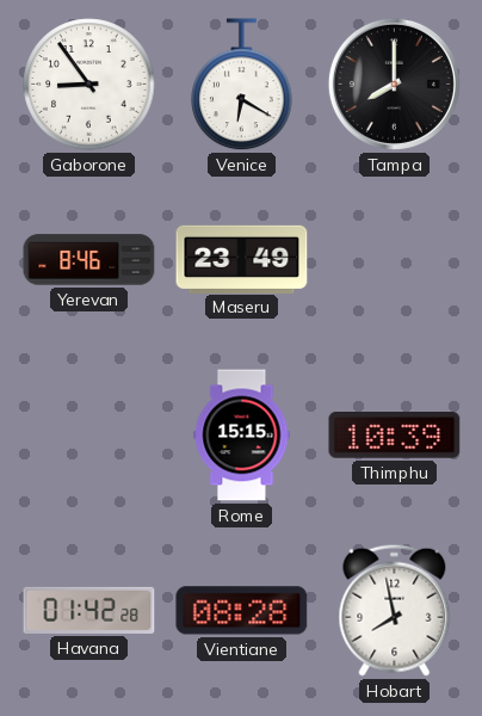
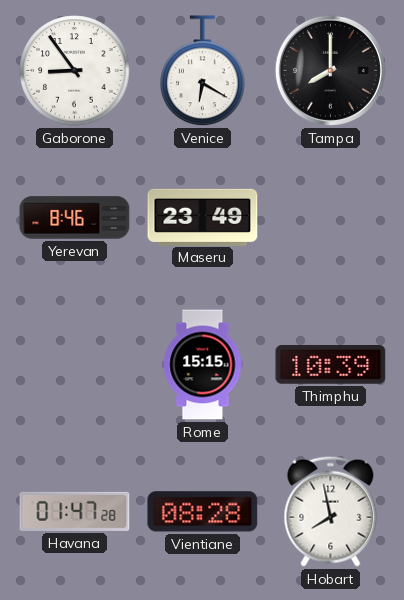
Havana: 01:42 -> 01:47
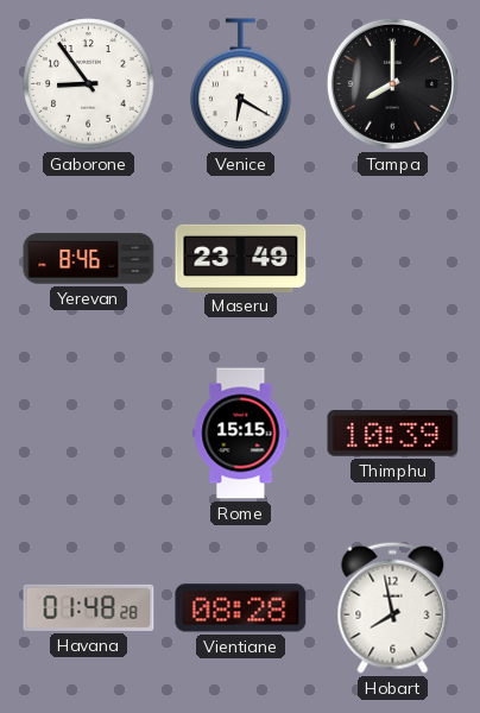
Havana: 01:47 -> 01:48
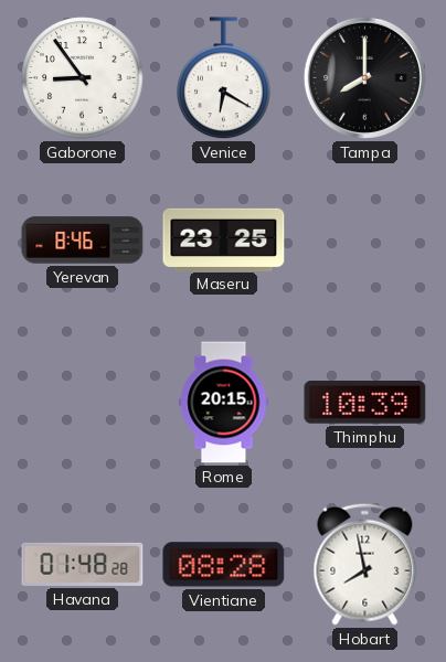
Maseru: 23:49 -> 23:25
Rome: 15:15 -> 20:15
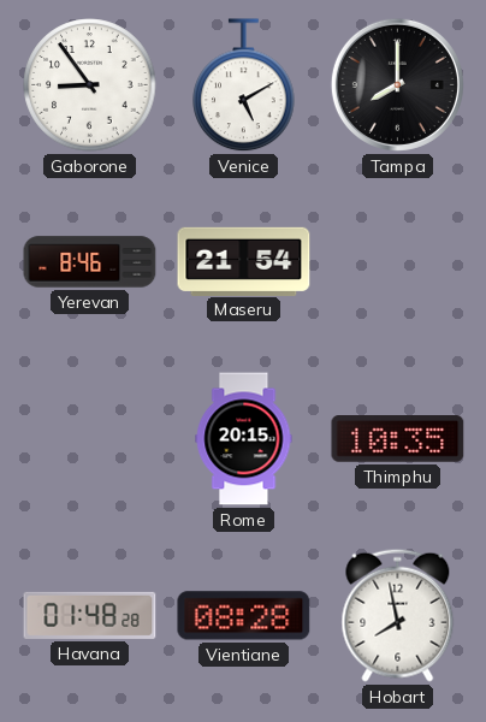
Venice: 6:20 -> 5:10
Maseru: 23:25 -> 21:54
Thimphu: 10:39 -> 10:35
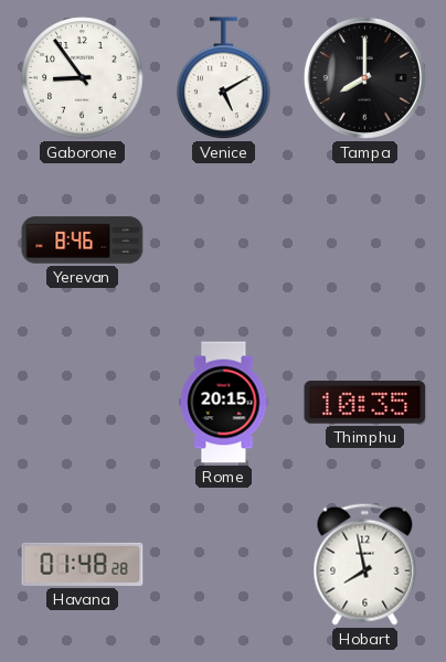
Maseru: 21:54 -> none
Vientiane: 08:28 -> none
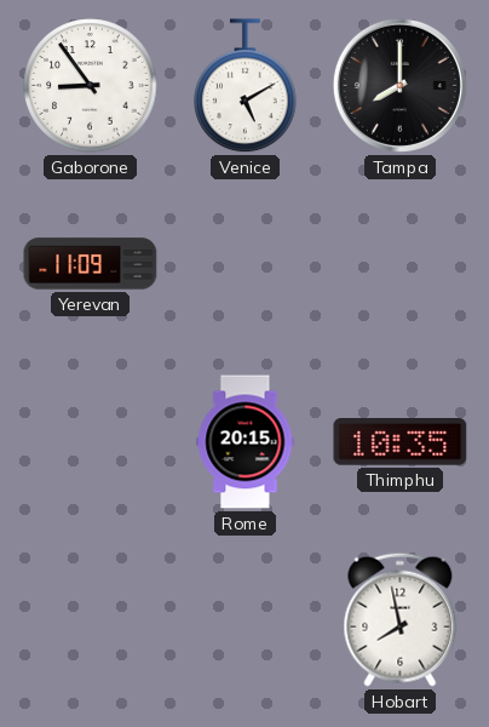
Yerevan: 8:46 -> 11:09
Havana: 01:48 -> none
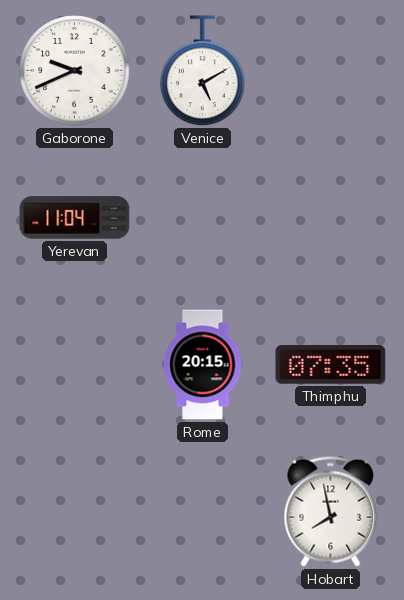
Gaborone: 8:54 -> 9:41
Tampa: 8:00 -> none
Yerevan: 11:09 -> 11:04
Thimphu: 10:35 -> 07:35
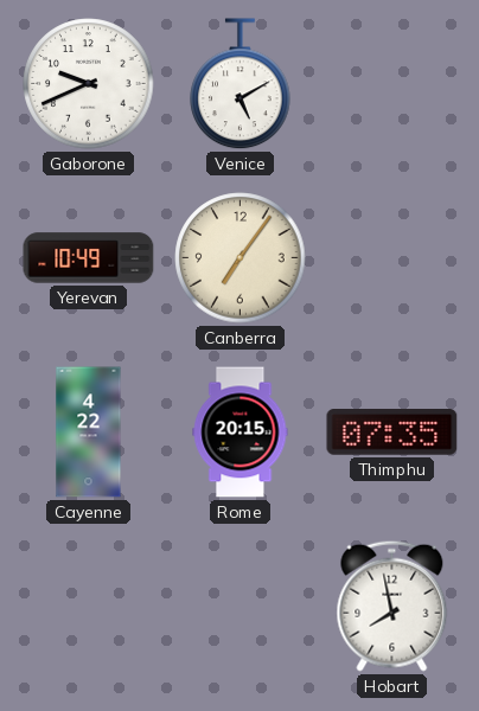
Yerevan: 11:04 -> 10:49
Canberra: none -> 7:06
Cayenne: none -> 4:22
